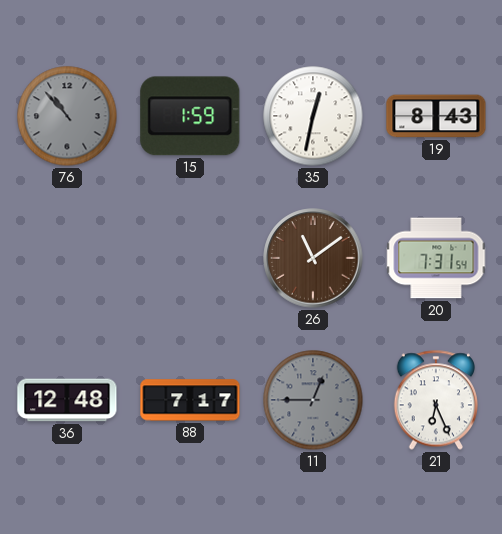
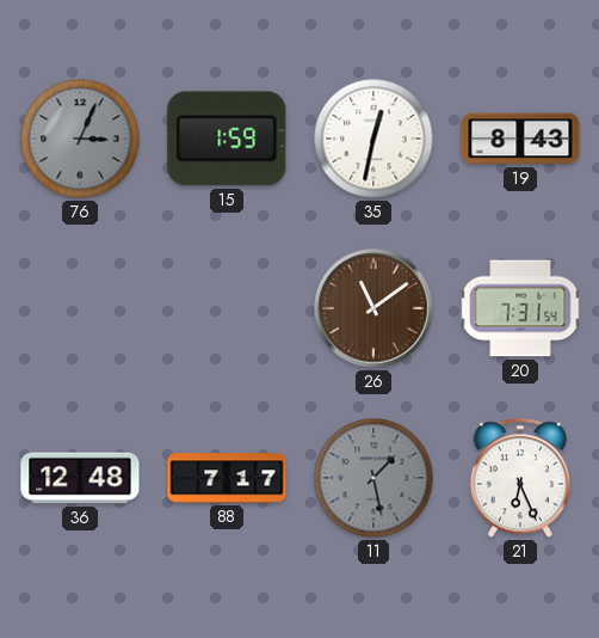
76: 10:53 -> 3:04
11: 12:45 -> 1:28
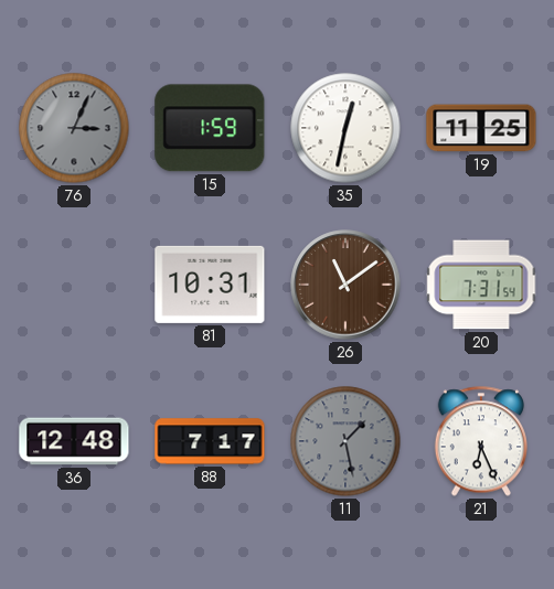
19: 8:43 -> 11:25
81: none -> 10:31
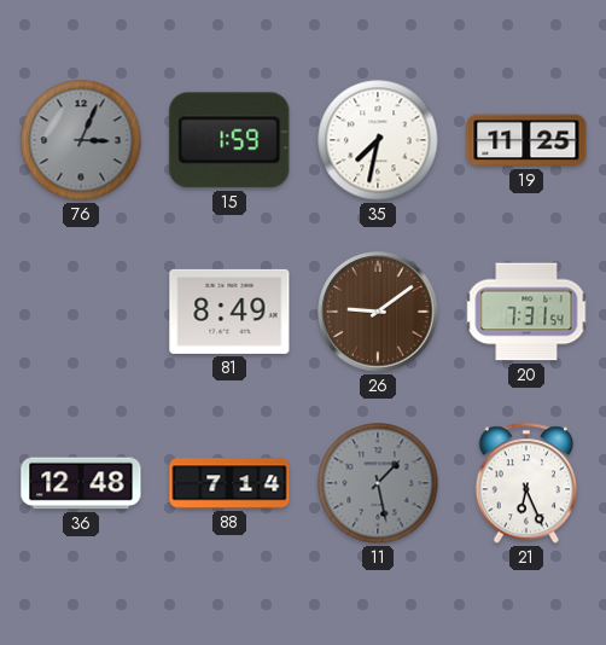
35: 12:32 -> 7:32
81: 10:31 -> 8:49
26: 11:09 -> 9:09
88: 7:17 -> 7:14
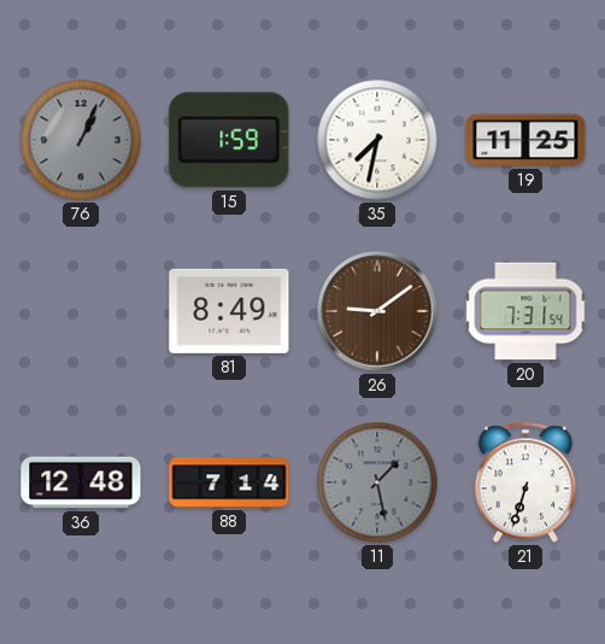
76: 3:04 -> 1:04
21: 6:26 -> 6:33
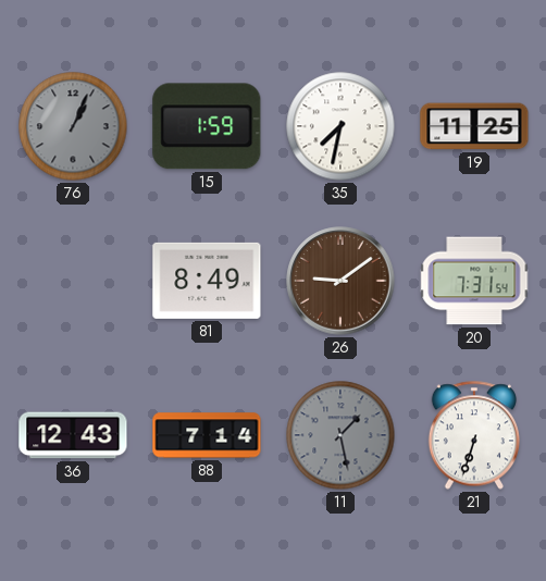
36: 12:48 -> 12:43
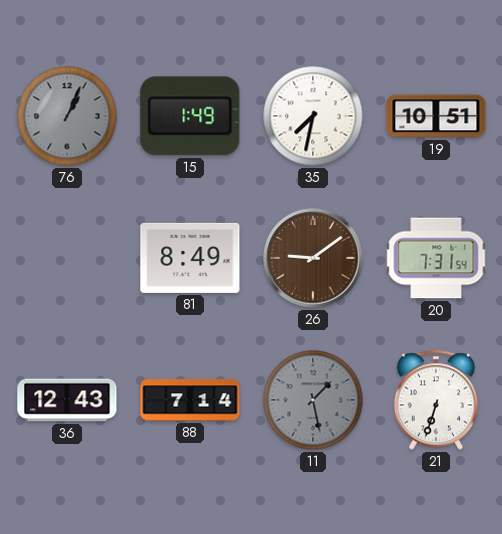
15: 1:59 -> 1:49
19: 11:25 -> 10:51
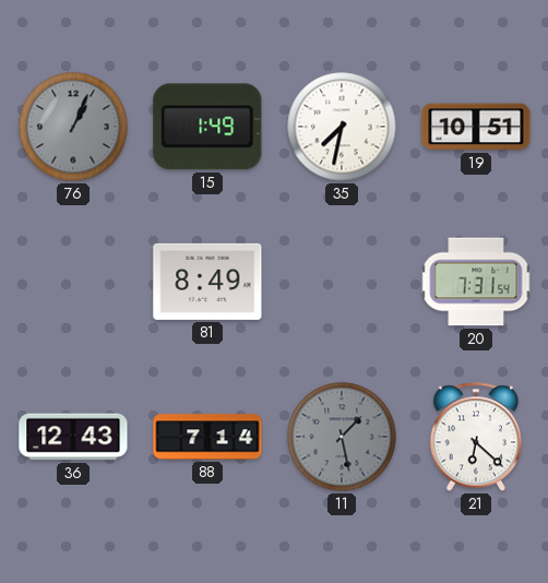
26: 9:09 -> none
21: 6:33 -> 6:22
